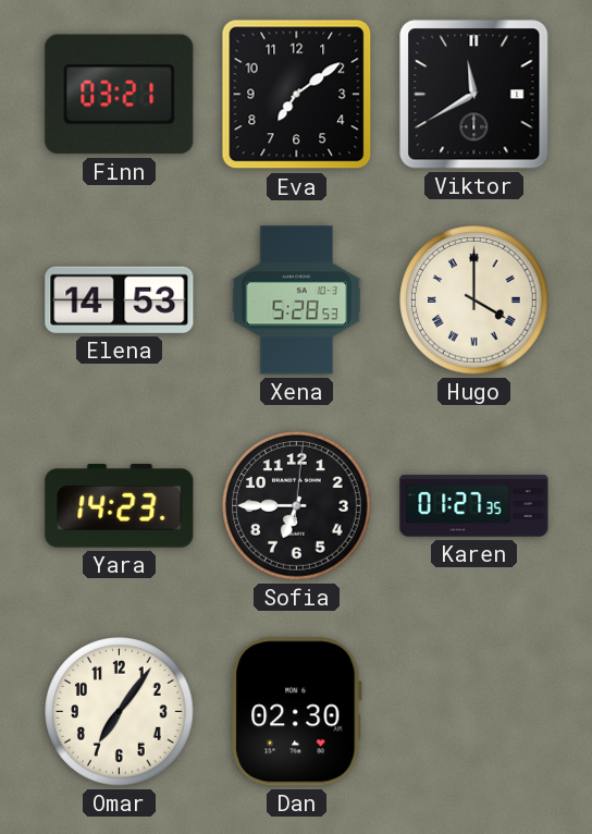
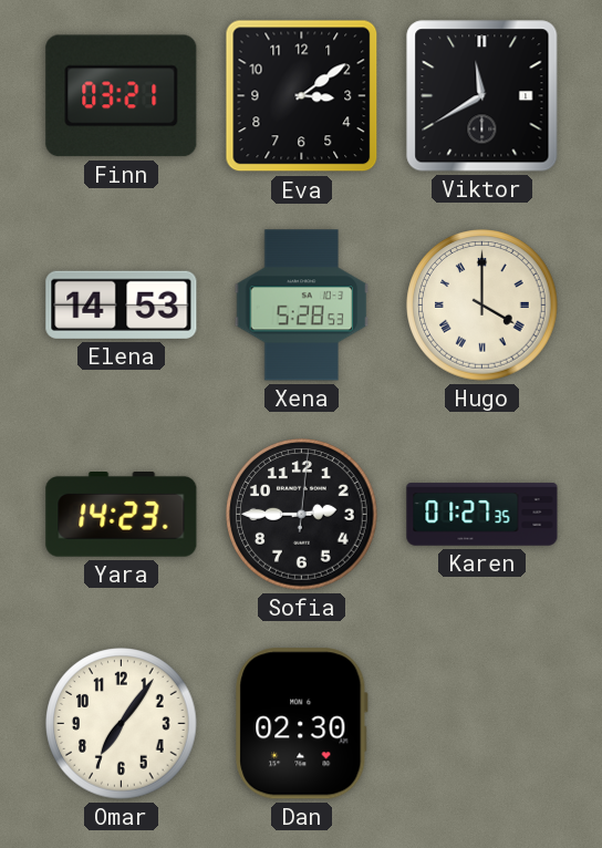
Eva: 7:09 -> 3:09
Sofia: 6:45 -> 2:45
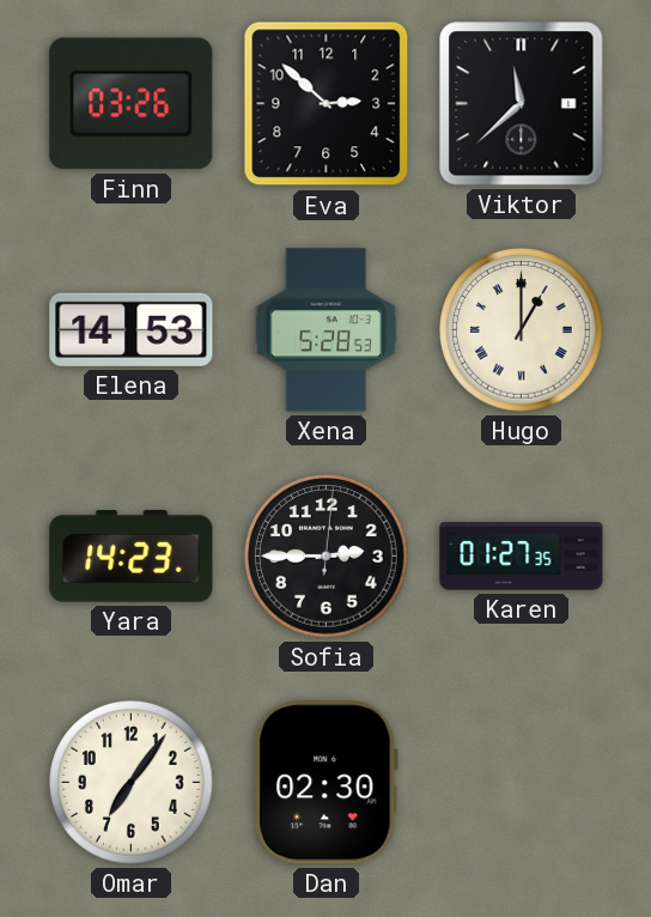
Finn: 03:21 -> 03:26
Eva: 3:09 -> 2:52
Viktor: 11:40 -> 11:38
Hugo: 4:00 -> 1:00
